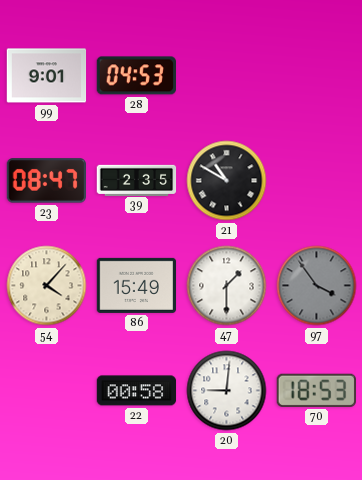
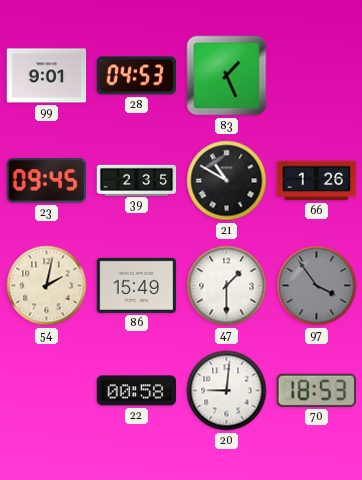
83: none -> 1:26
23: 08:47 -> 09:45
66: none -> 1:26
54: 4:07 -> 2:02
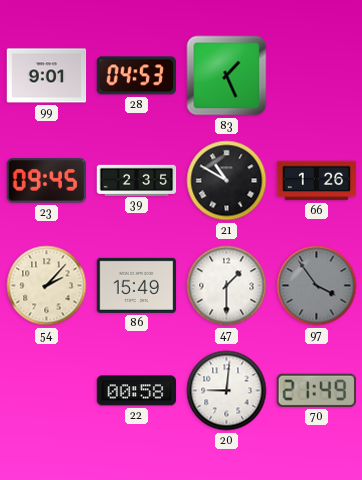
54: 2:02 -> 2:07
70: 18:53 -> 21:49
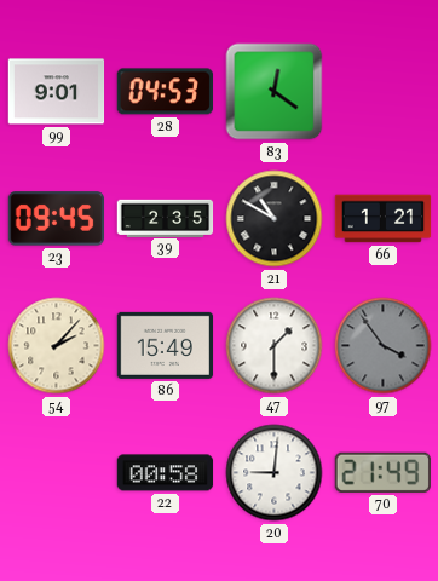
83: 1:26 -> 12:21
66: 1:26 -> 1:21
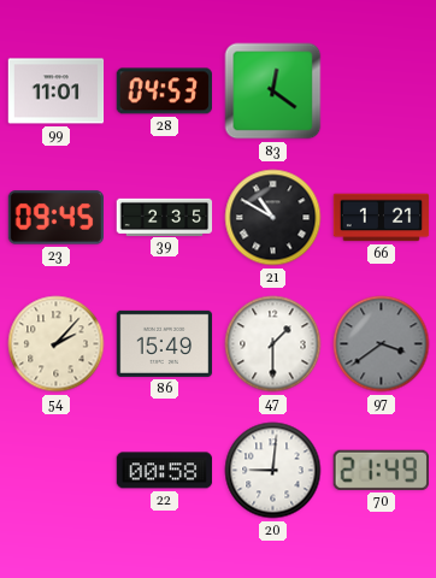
99: 9:01 -> 11:01
97: 3:54 -> 3:39
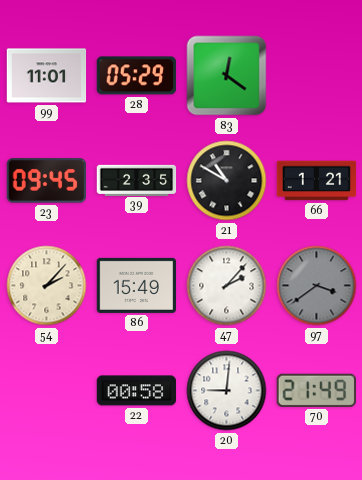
28: 04:53 -> 05:29
47: 1:30 -> 2:07
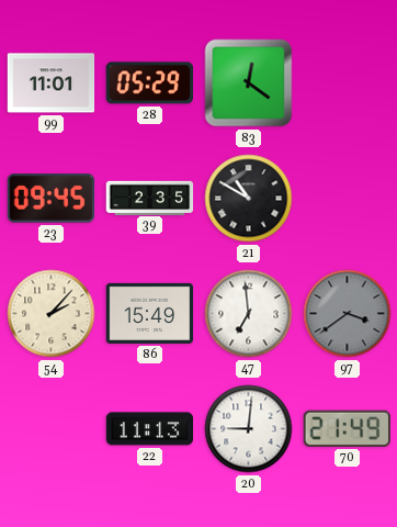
66: 1:21 -> none
47: 2:07 -> 6:59
22: 00:58 -> 11:13
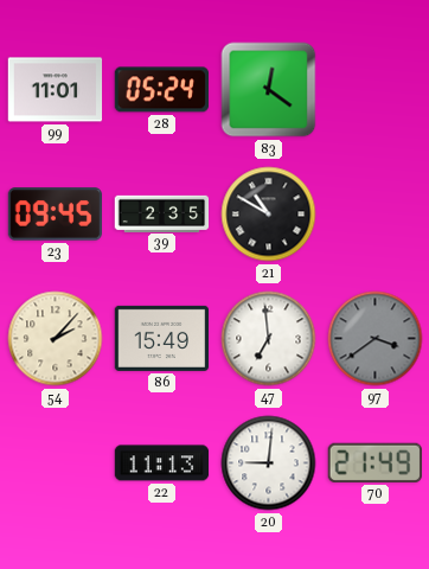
28: 05:29 -> 05:24
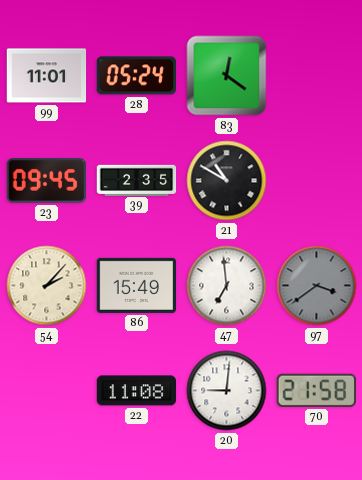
22: 11:13 -> 11:08
70: 21:49 -> 21:58
